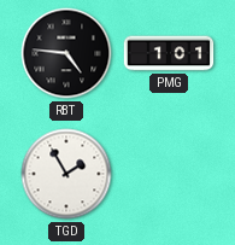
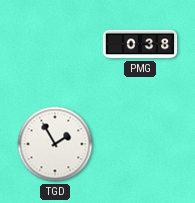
RBT: 4:46 -> none
PMG: 1:01 -> 0:38
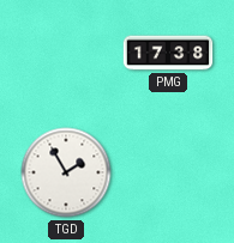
PMG: 0:38 -> 17:38
